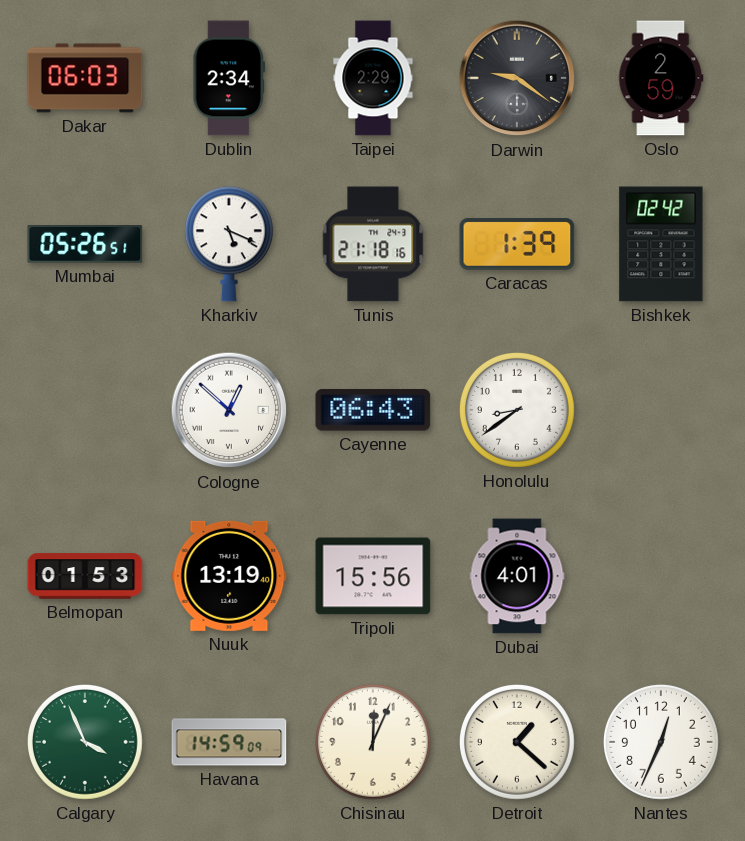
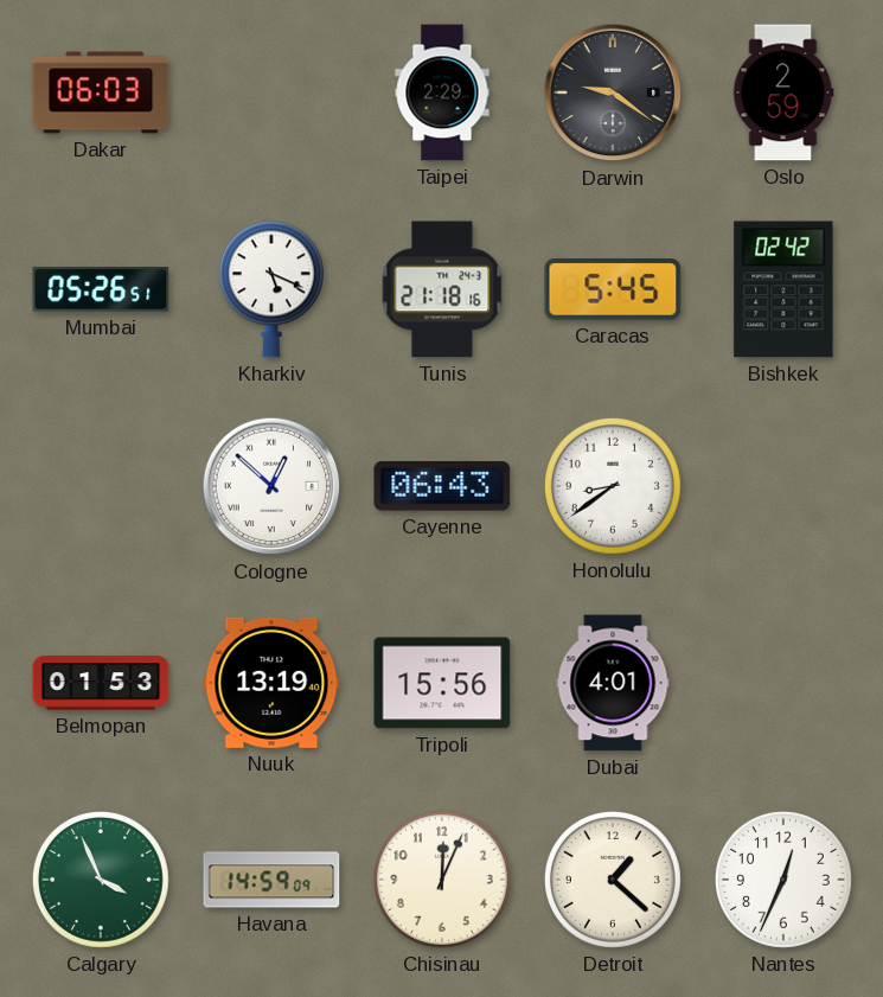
Dublin: 2:34 -> none
Caracas: 1:39 -> 5:45
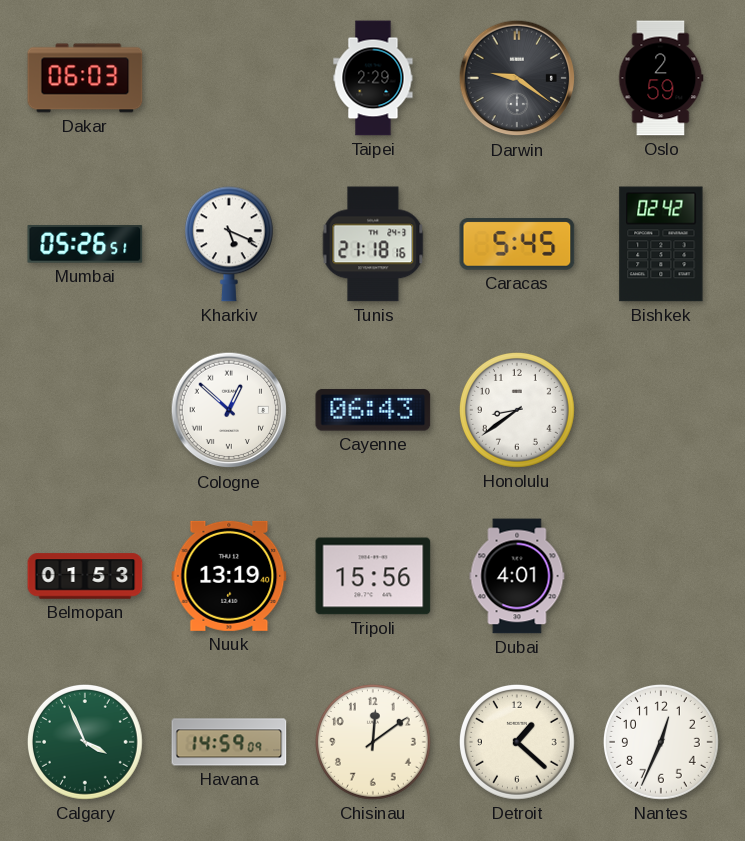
Chisinau: 12:04 -> 12:09
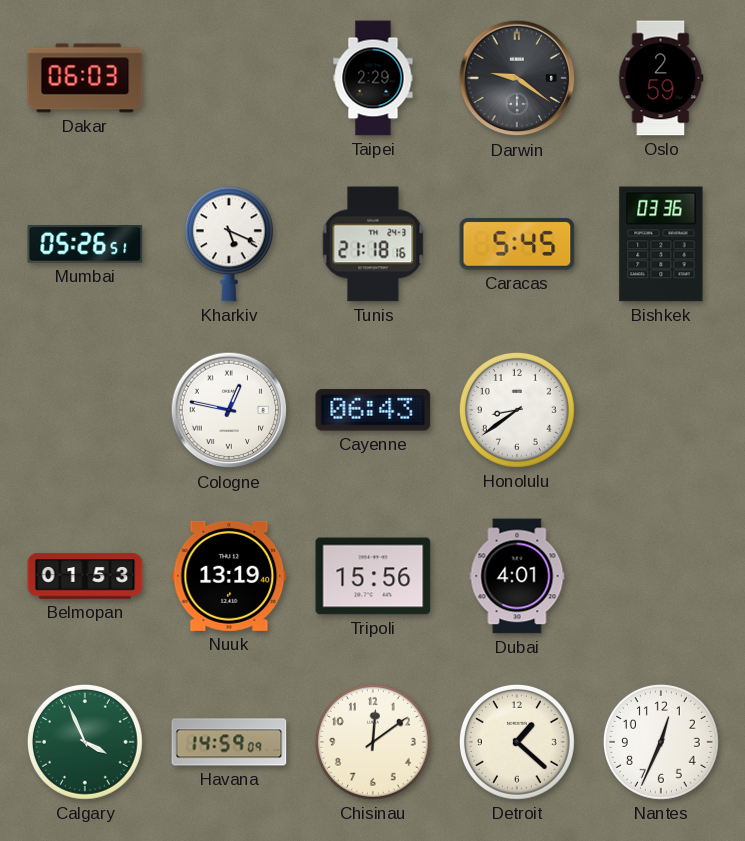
Bishkek: 02:42 -> 03:36
Cologne: 12:52 -> 12:47
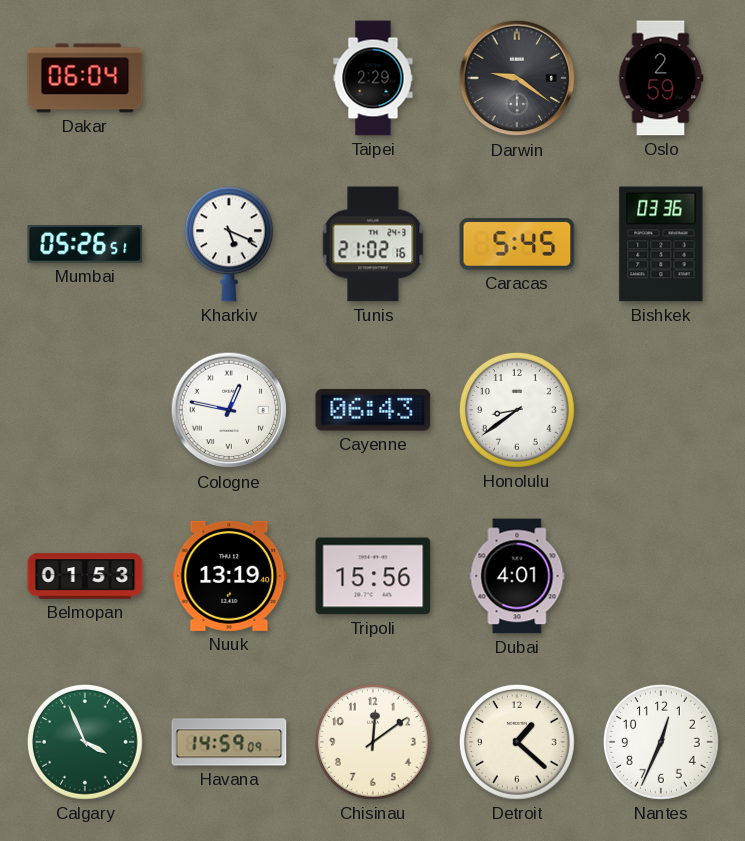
Dakar: 06:03 -> 06:04
Tunis: 21:18 -> 21:02
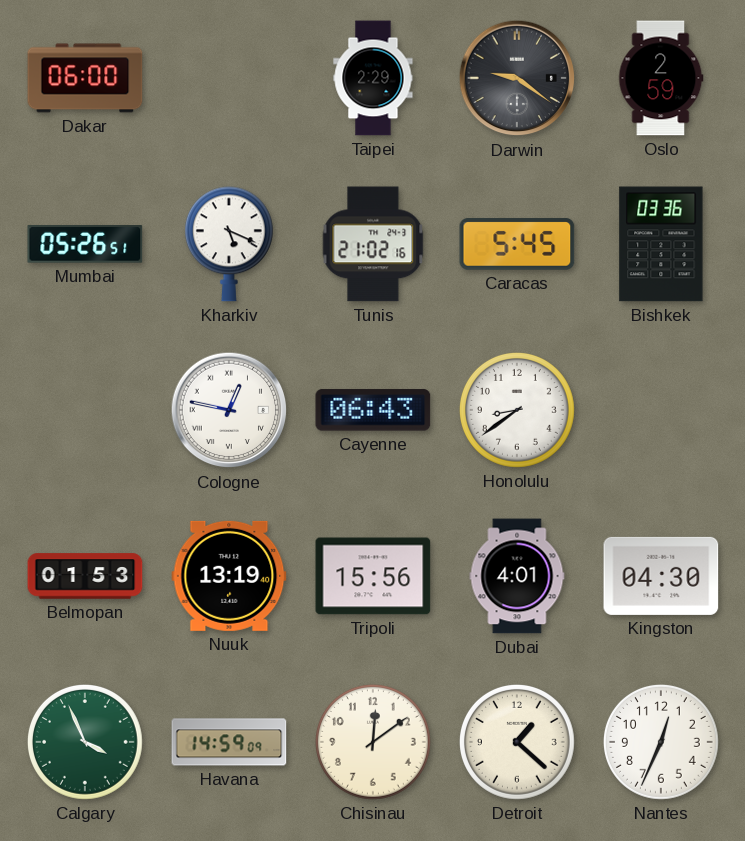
Dakar: 06:04 -> 06:00
Kingston: none -> 04:30
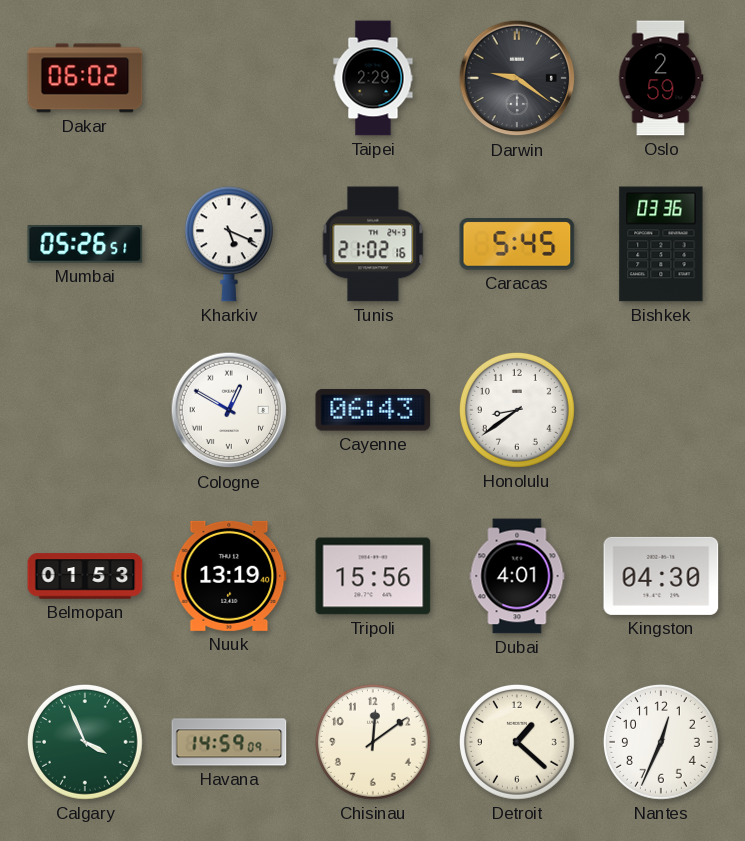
Dakar: 06:00 -> 06:02
Cologne: 12:47 -> 12:50
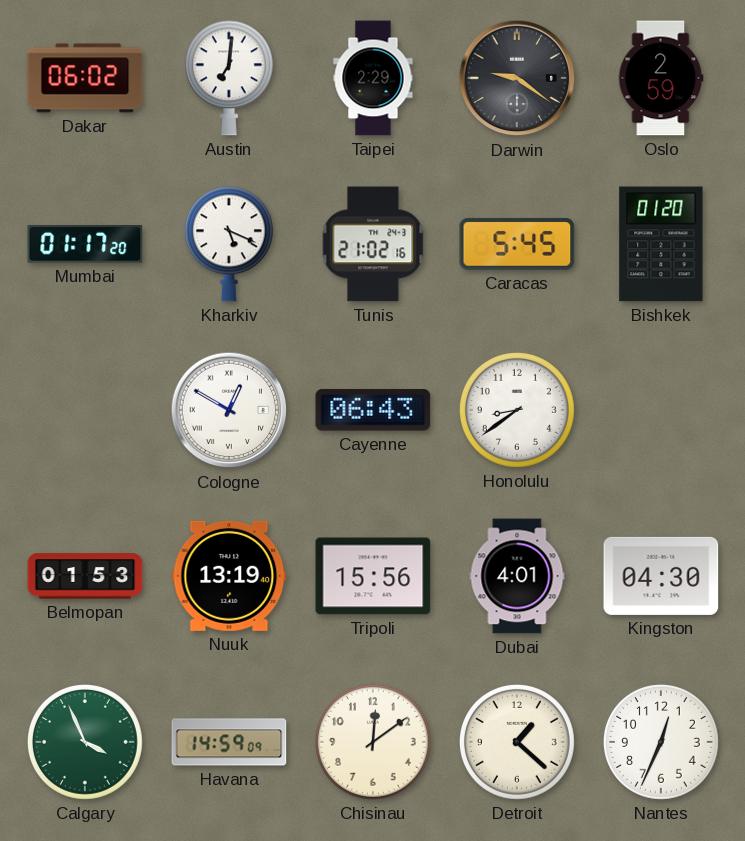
Austin: none -> 7:01
Mumbai: 05:26 -> 01:17
Bishkek: 03:36 -> 01:20
